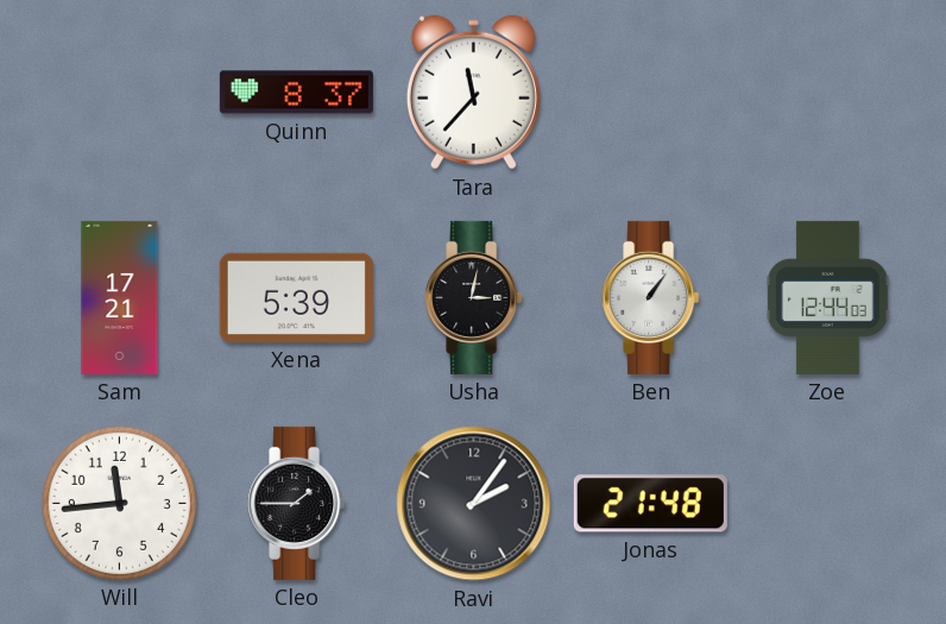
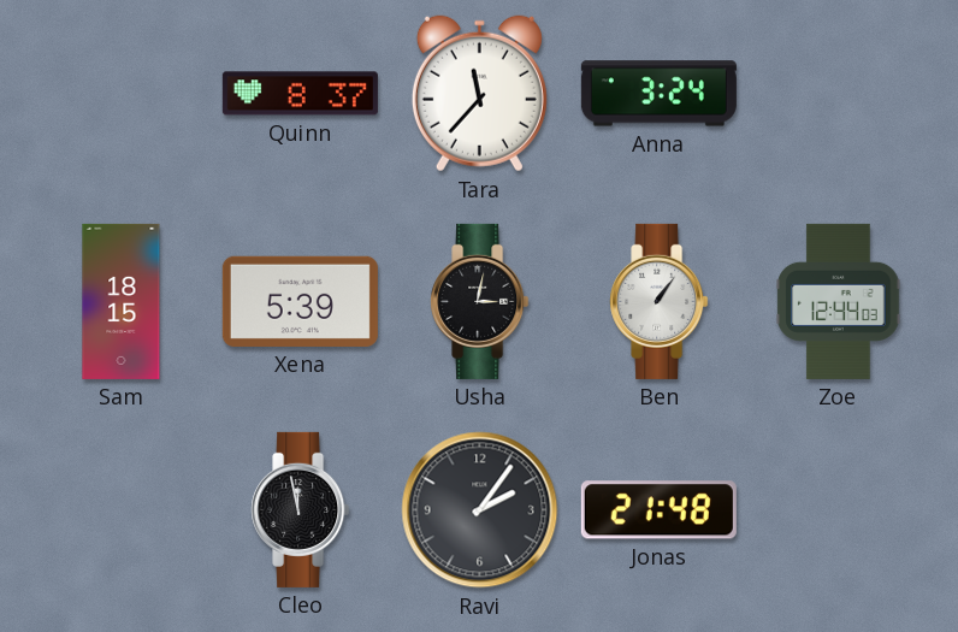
Anna: none -> 3:24
Sam: 17:21 -> 18:15
Will: 11:44 -> none
Cleo: 1:45 -> 11:58
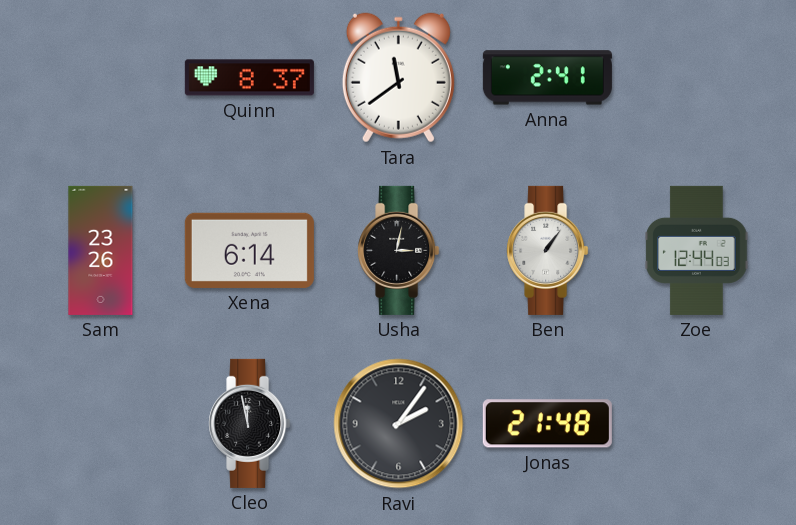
Tara: 11:37 -> 11:39
Anna: 3:24 -> 2:41
Sam: 18:15 -> 23:26
Xena: 5:39 -> 6:14
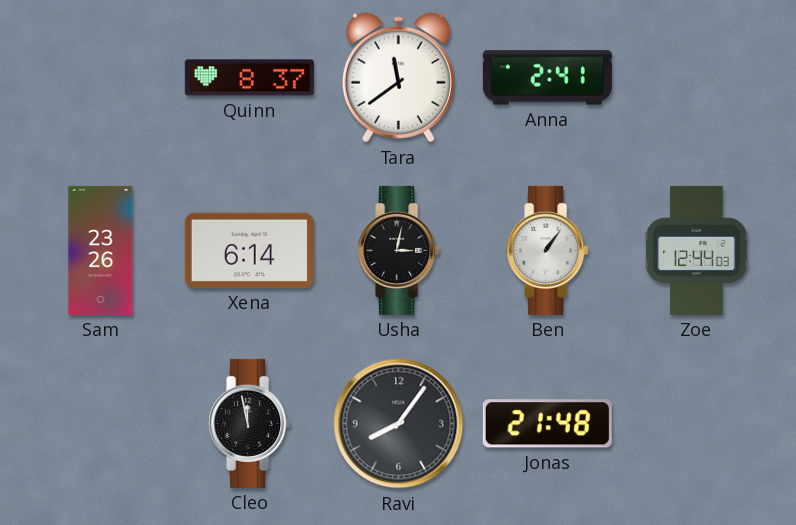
Ravi: 2:06 -> 8:06
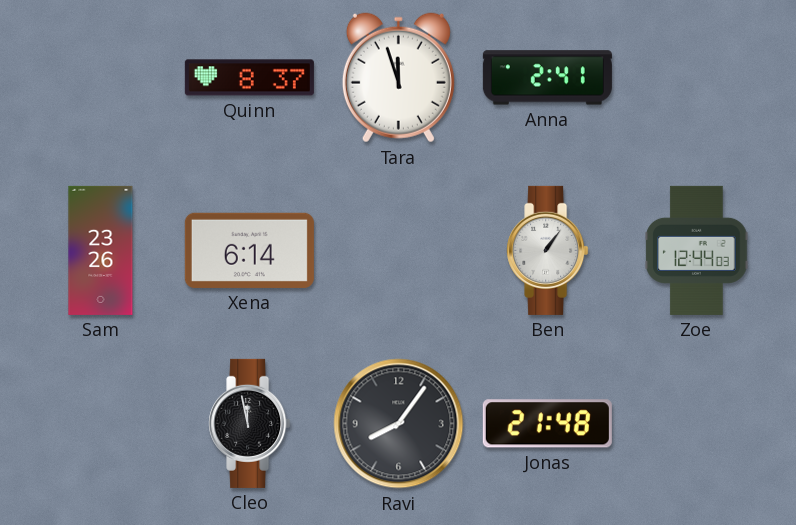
Tara: 11:39 -> 11:57
Usha: 3:02 -> none
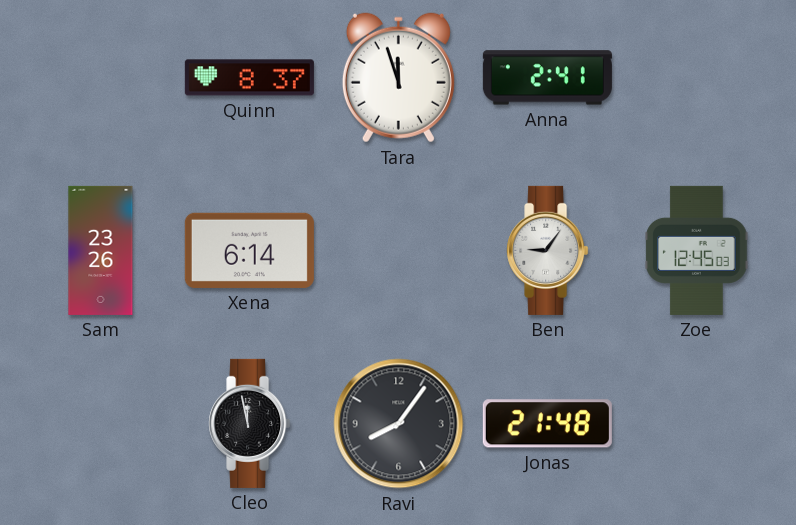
Ben: 1:06 -> 9:06
Zoe: 12:44 -> 12:45
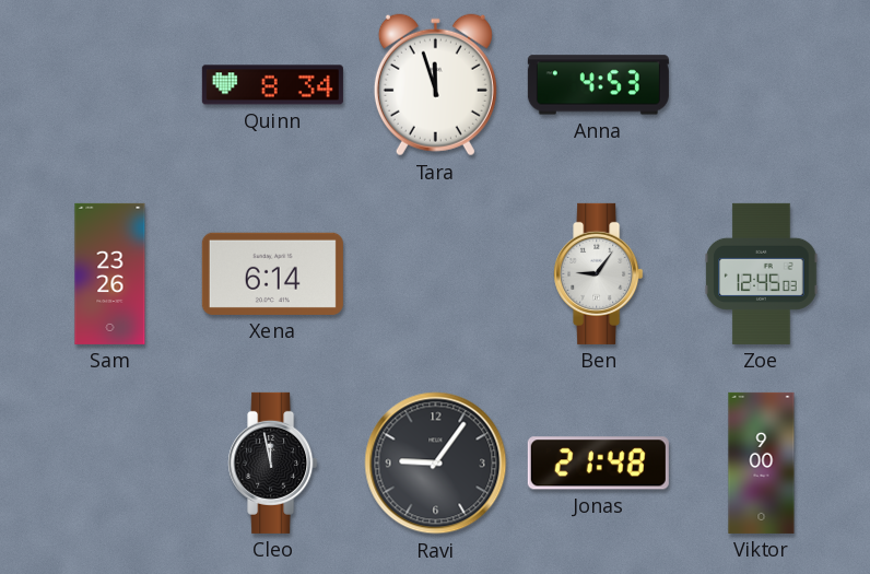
Quinn: 8:37 -> 8:34
Anna: 2:41 -> 4:53
Ravi: 8:06 -> 9:06
Viktor: none -> 9:00
